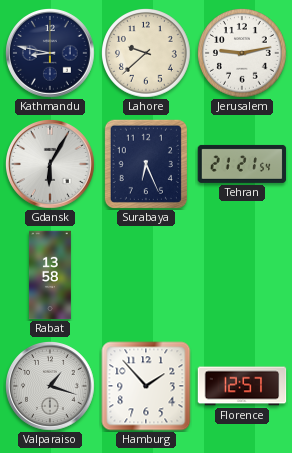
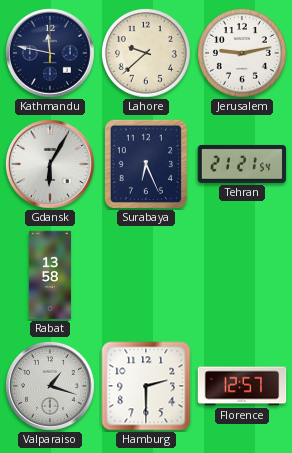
Kathmandu: 8:47 -> 11:47
Hamburg: 1:53 -> 2:30
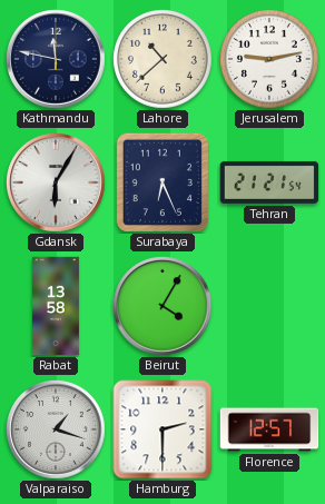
Lahore: 9:38 -> 10:38
Beirut: none -> 4:05
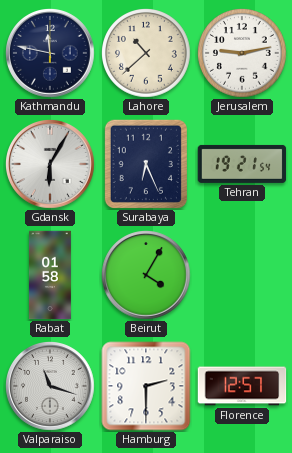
Tehran: 21:21 -> 19:21
Rabat: 13:58 -> 01:58
Valparaiso: 1:18 -> 11:18
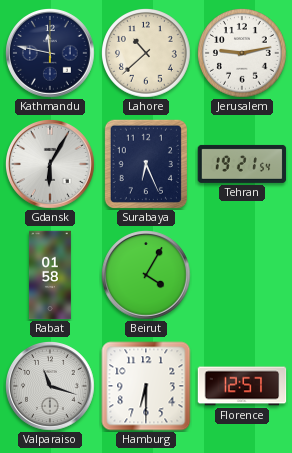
Hamburg: 2:30 -> 6:30
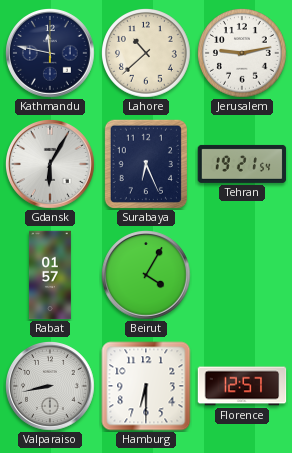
Rabat: 01:58 -> 01:57
Valparaiso: 11:18 -> 8:43
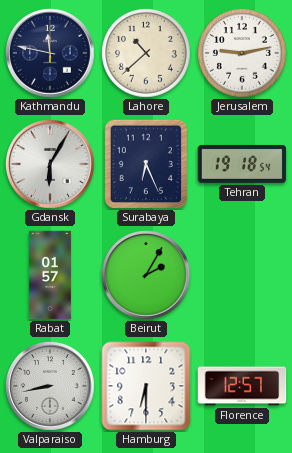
Tehran: 19:21 -> 19:18
Beirut: 4:05 -> 2:05
